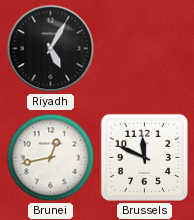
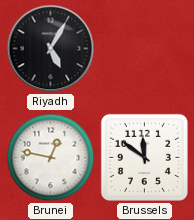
Brunei: 12:43 -> 12:47
Brussels: 11:49 -> 11:51
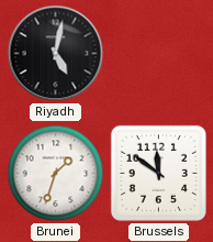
Riyadh: 5:05 -> 5:02
Brunei: 12:47 -> 1:33
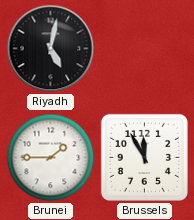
Brunei: 1:33 -> 1:45
Brussels: 11:51 -> 11:55
